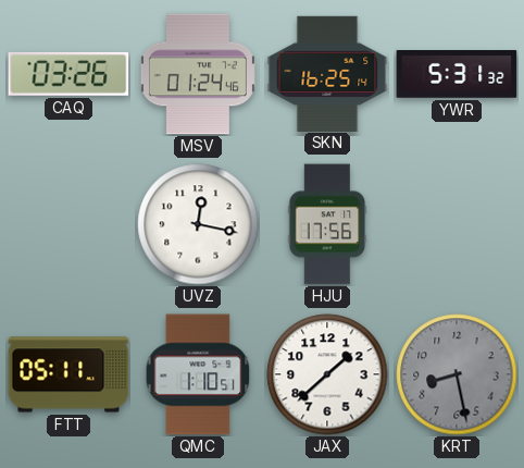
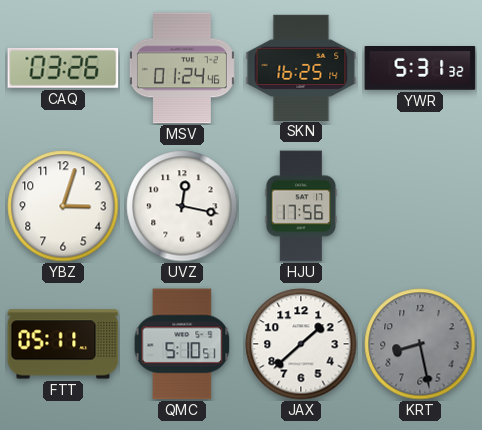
YBZ: none -> 3:03
QMC: 1:10 -> 5:10
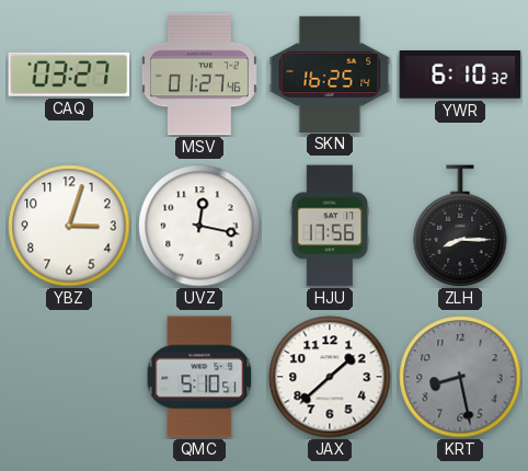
CAQ: 03:26 -> 03:27
MSV: 01:24 -> 01:27
YWR: 5:31 -> 6:10
ZLH: none -> 8:15
FTT: 05:11 -> none
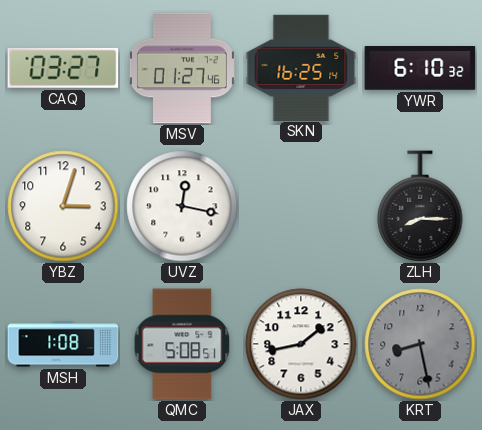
HJU: 17:56 -> none
MSH: none -> 1:08
QMC: 5:10 -> 5:08
JAX: 1:38 -> 1:43
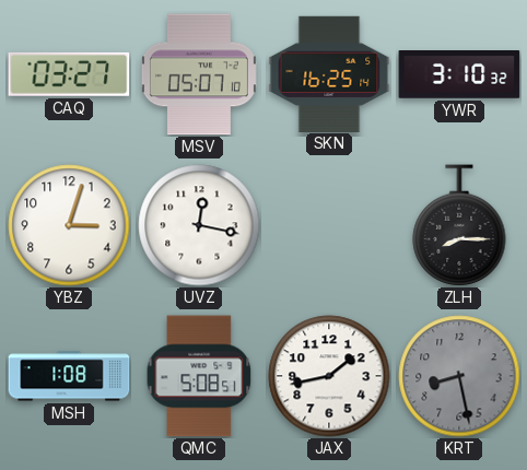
MSV: 01:27 -> 05:07
YWR: 6:10 -> 3:10
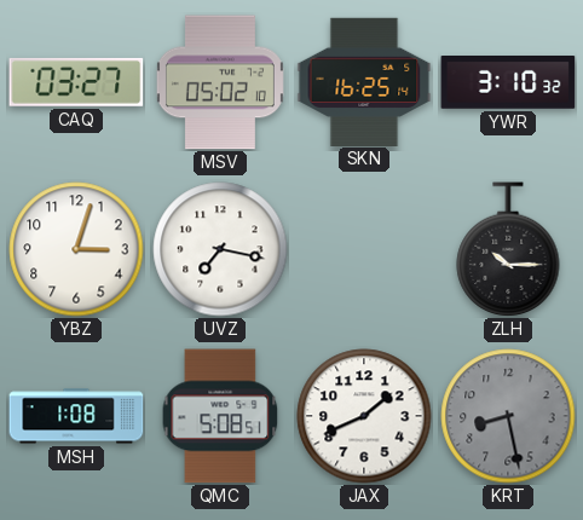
MSV: 05:07 -> 05:02
UVZ: 12:17 -> 7:17
ZLH: 8:15 -> 10:15
JAX: 1:43 -> 1:41
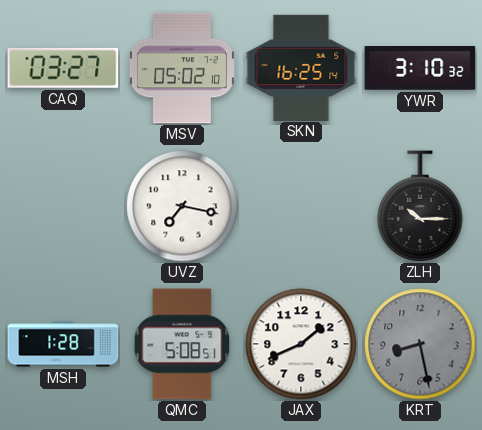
YBZ: 3:03 -> none
MSH: 1:08 -> 1:28
